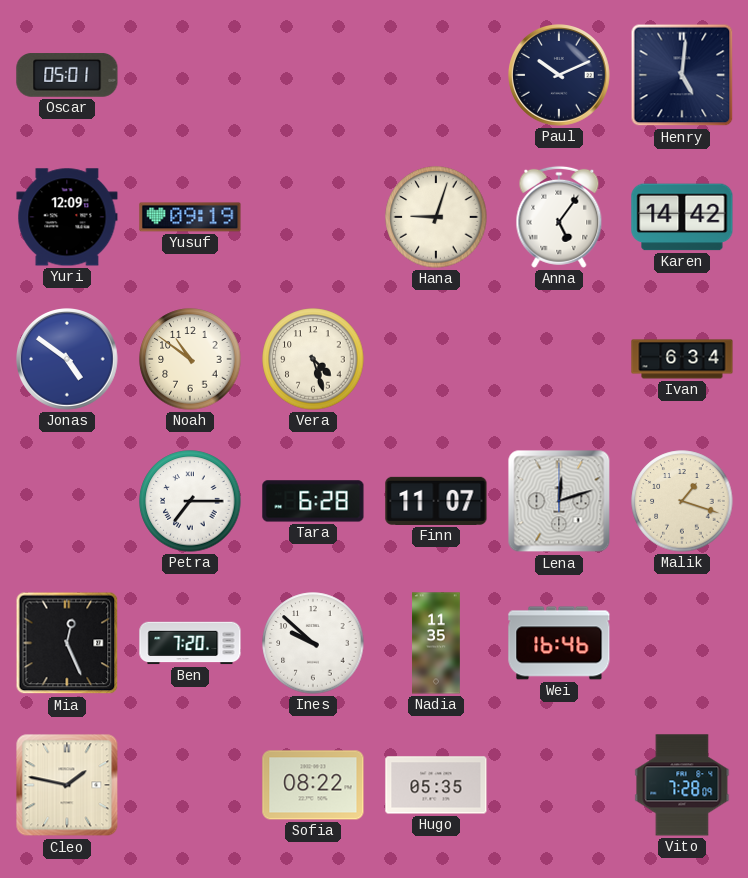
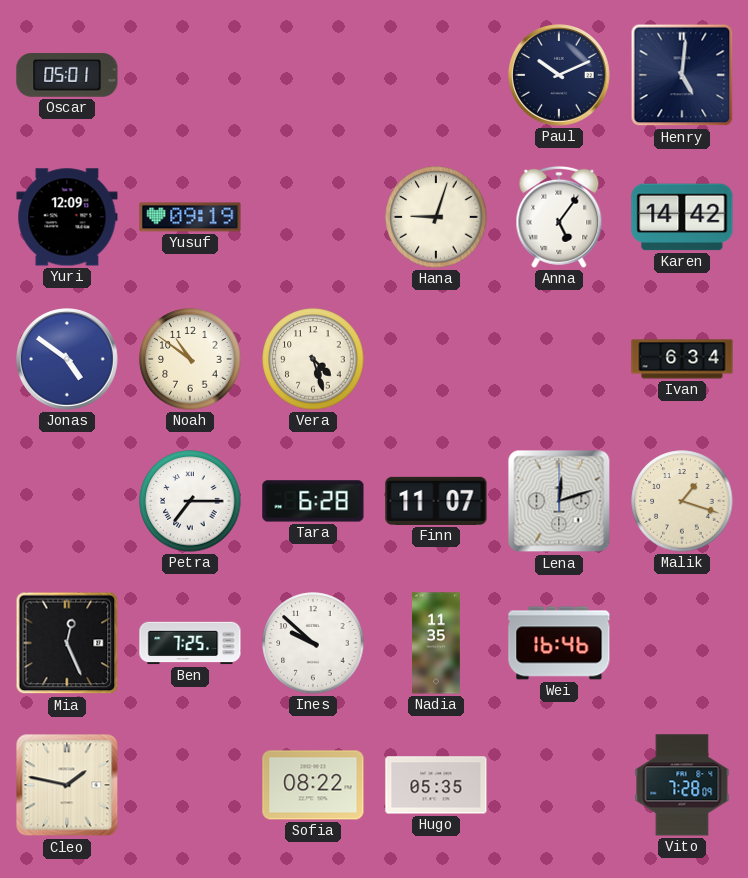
Ben: 7:20 -> 7:25
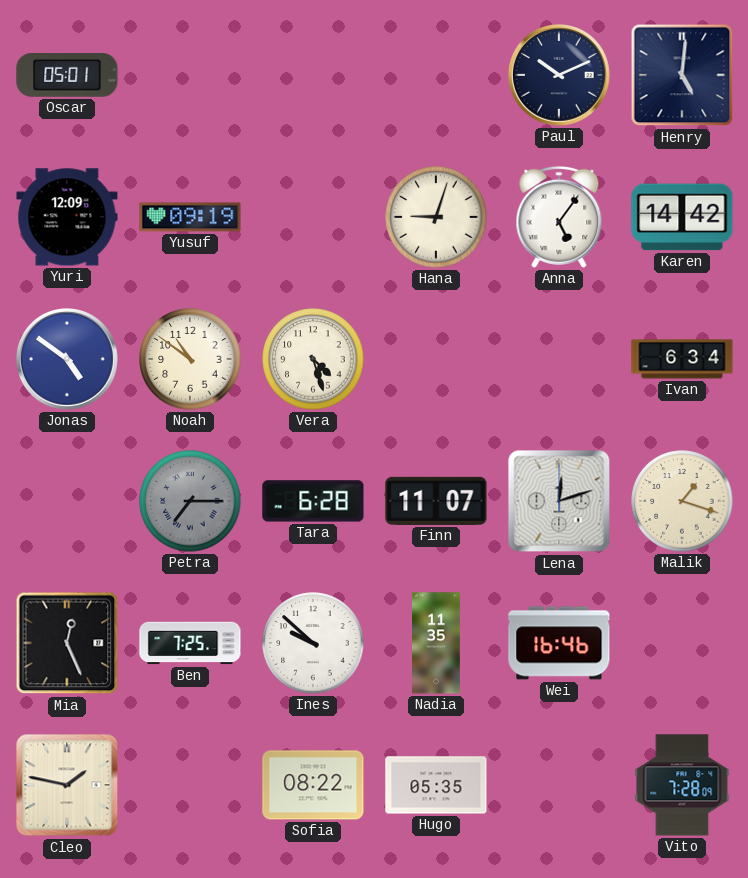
Petra dial: white -> grey
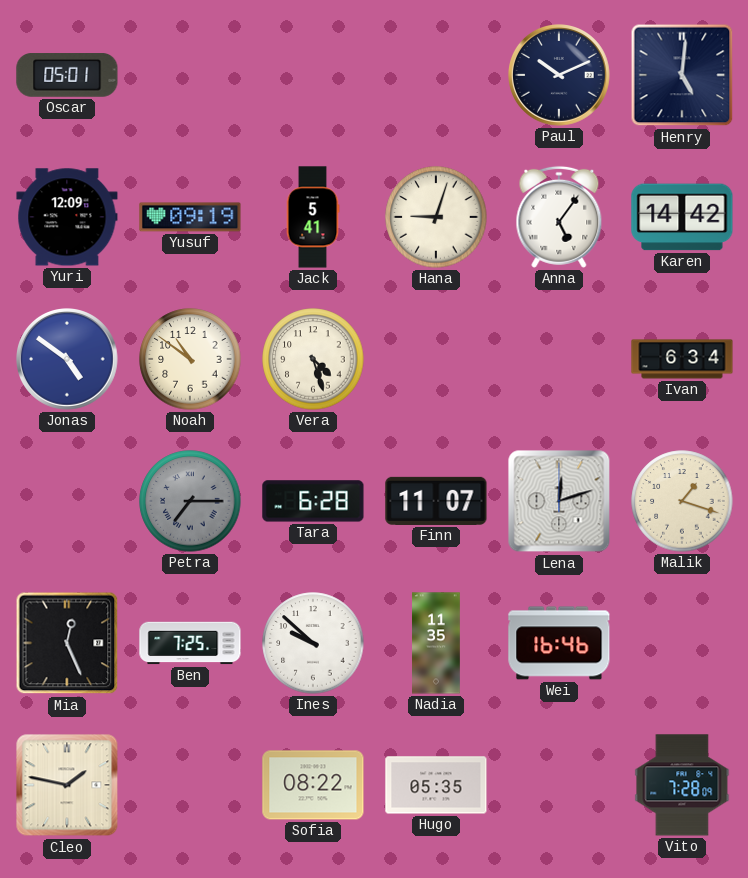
Jack: none -> 5:41
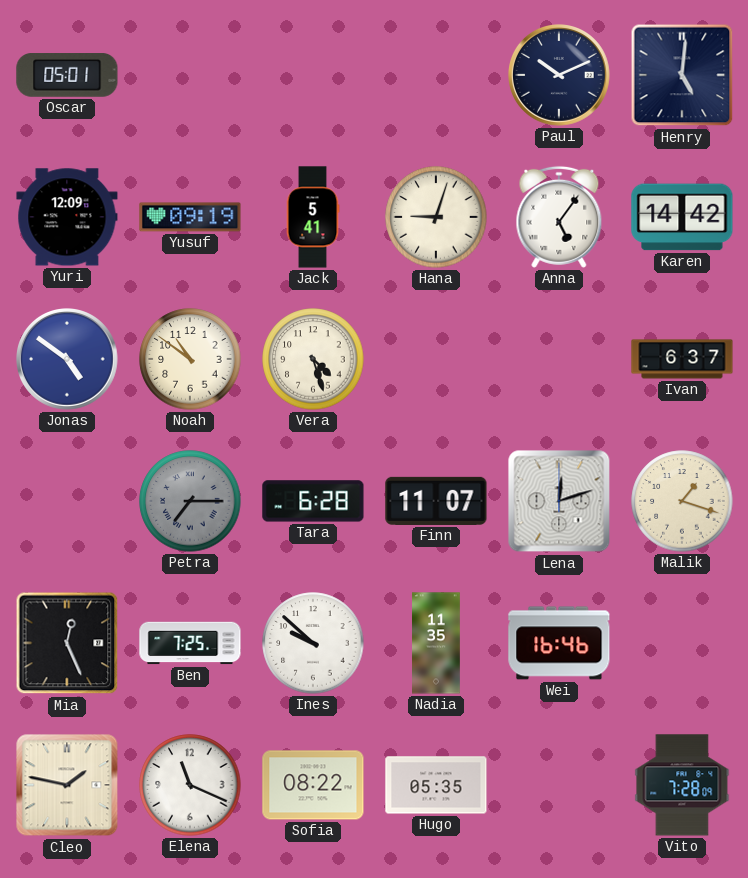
Ivan: 6:34 -> 6:37
Elena: none -> 11:19
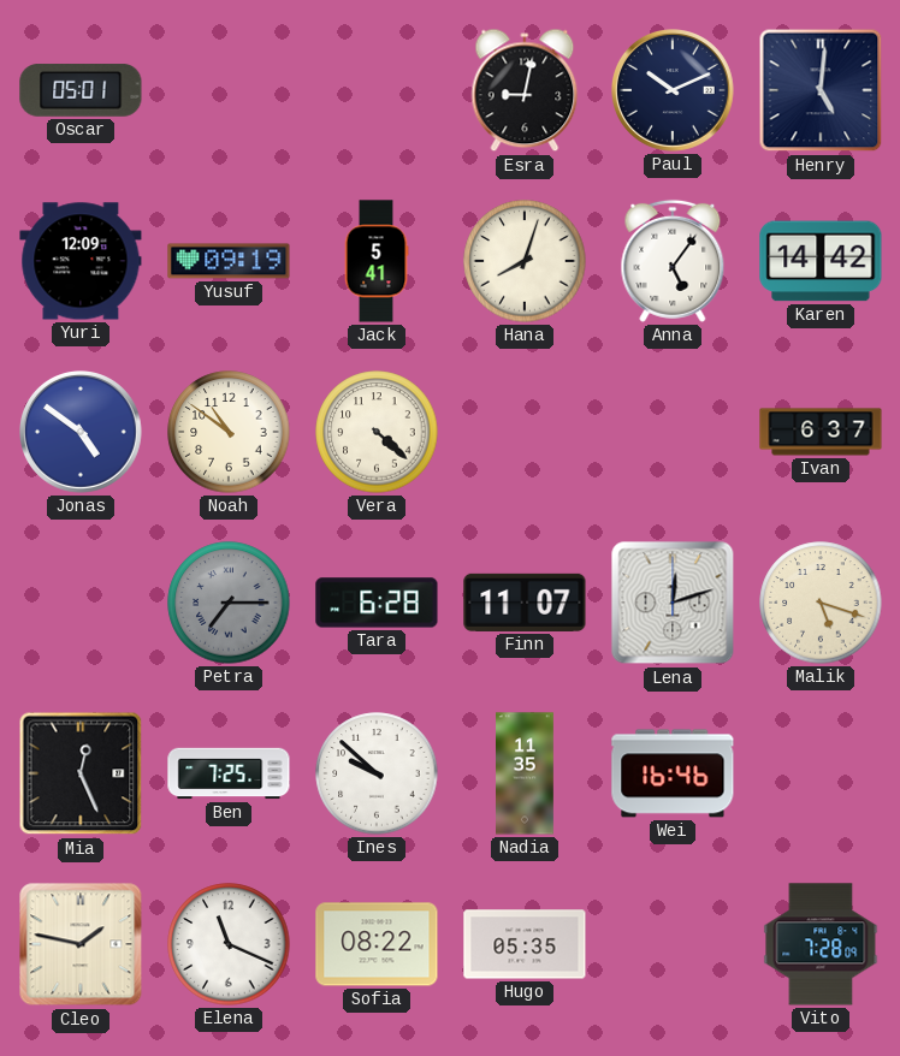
Esra: none -> 9:02
Hana: 9:03 -> 8:03
Vera: 4:27 -> 4:22
Malik: 1:18 -> 5:18
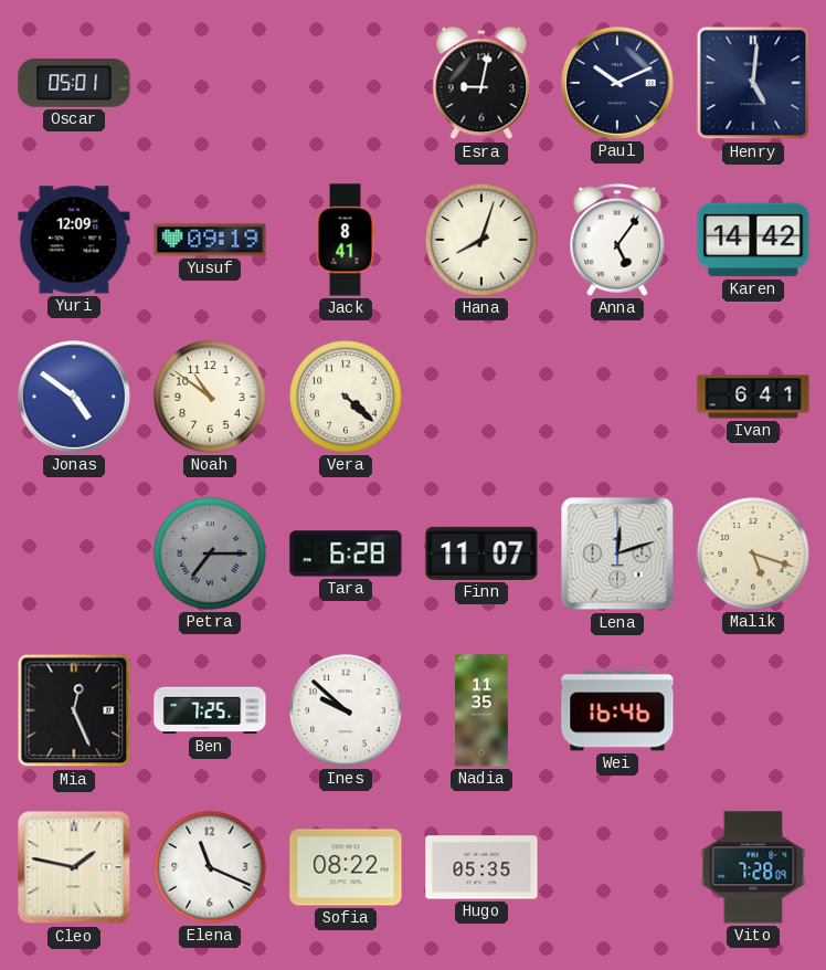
Jack: 5:41 -> 8:41
Ivan: 6:37 -> 6:41
